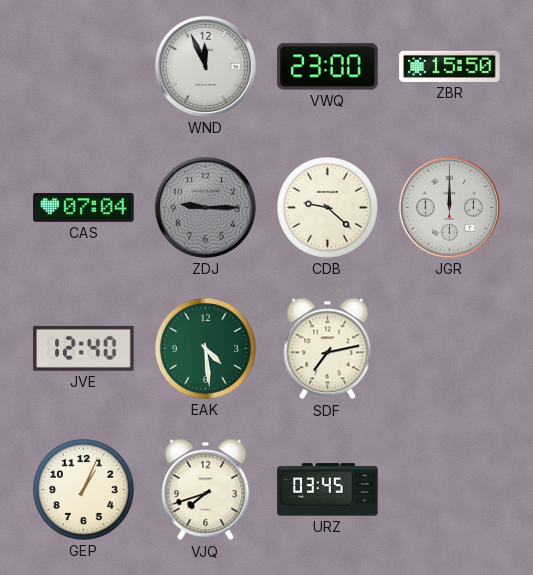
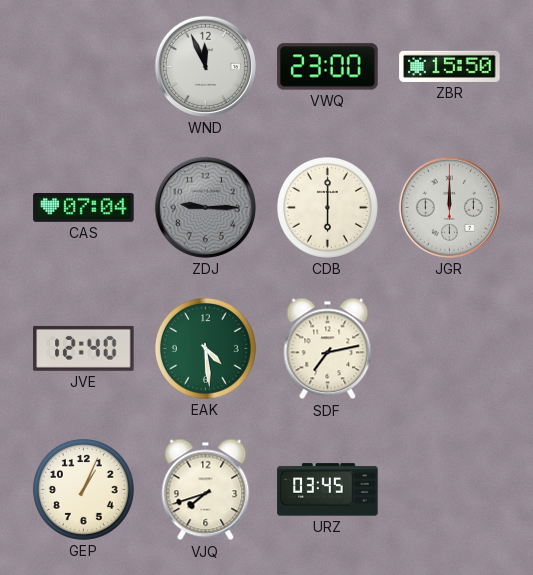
CDB: 9:22 -> 6:00
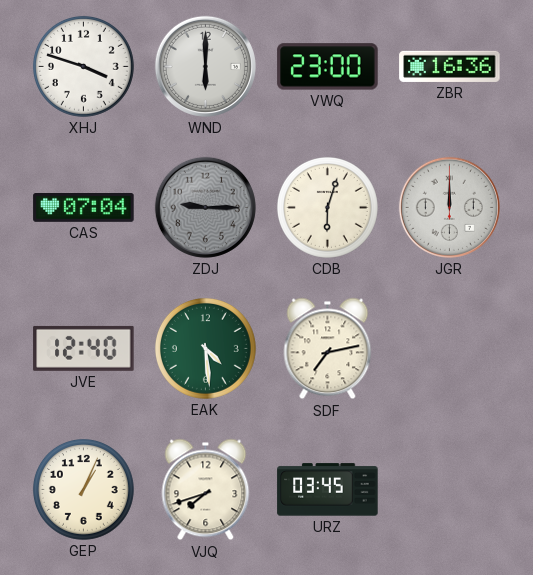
XHJ: none -> 3:48
WND: 11:56 -> 6:00
ZBR: 15:50 -> 16:36
CDB: 6:00 -> 6:03
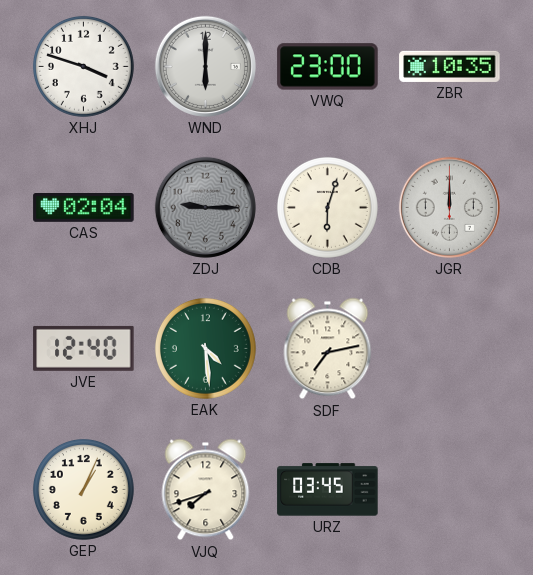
ZBR: 16:36 -> 10:35
CAS: 07:04 -> 02:04
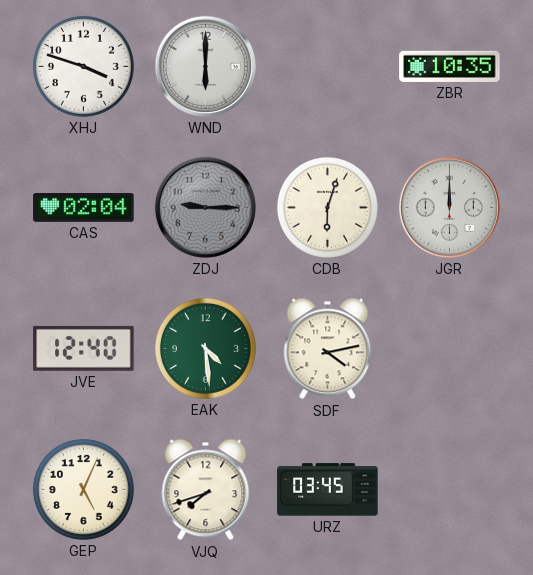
VWQ: 23:00 -> none
SDF: 7:13 -> 4:13
GEP: 1:04 -> 5:04
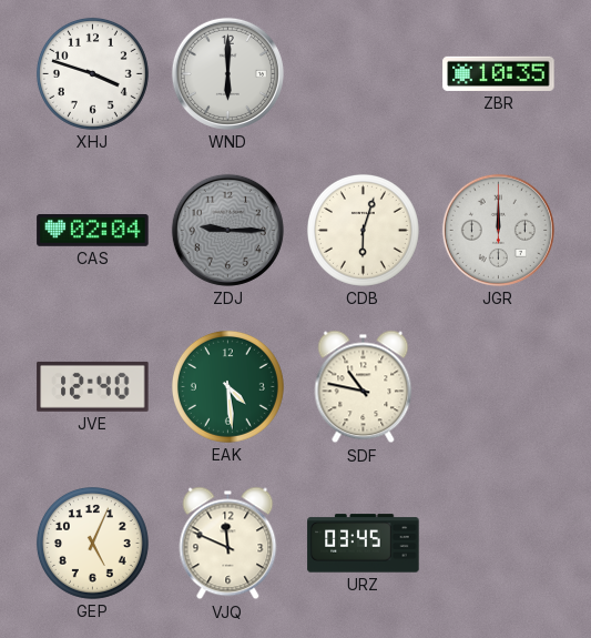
SDF: 4:13 -> 10:47
VJQ: 7:42 -> 11:49
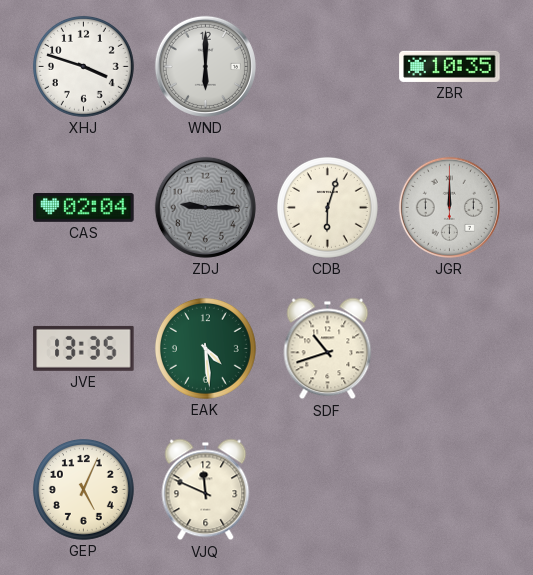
JVE: 12:40 -> 13:35
SDF: 10:47 -> 10:42
URZ: 03:45 -> none
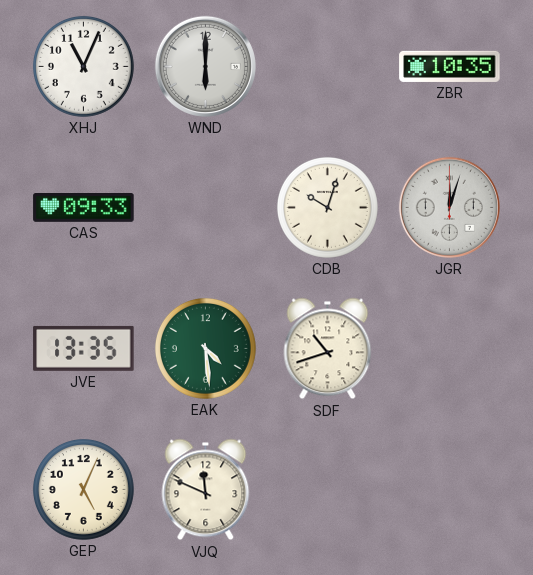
XHJ: 3:48 -> 11:04
CAS: 02:04 -> 09:33
ZDJ: 9:15 -> none
CDB: 6:03 -> 10:03
JGR: 12:00 -> 12:03
